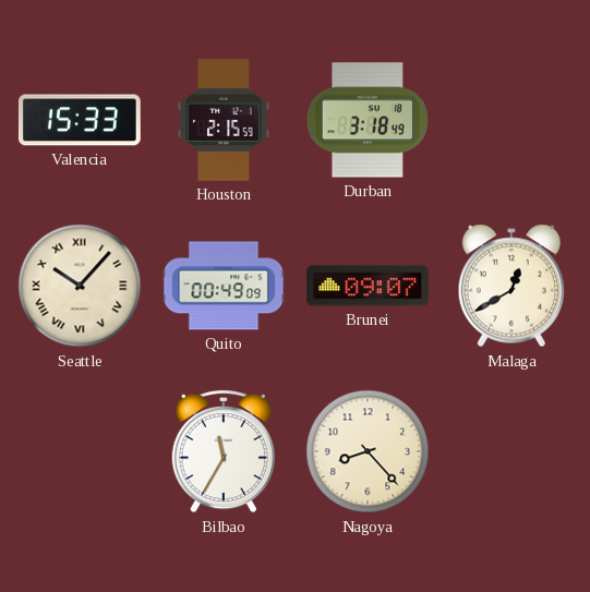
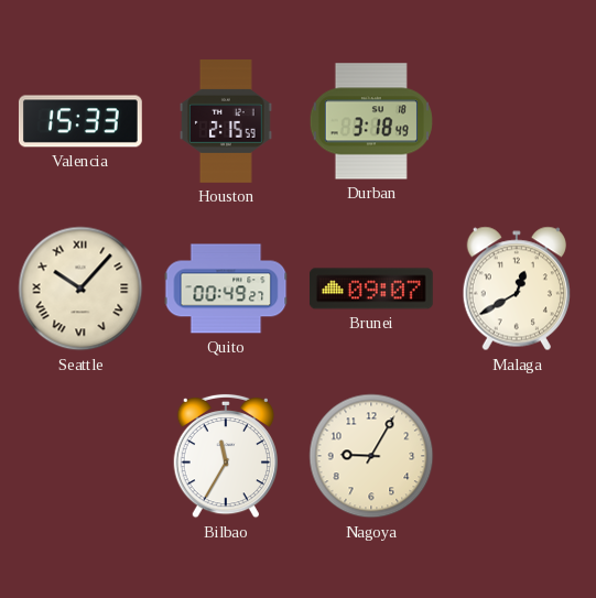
Quito: 00:49:09 -> 00:49:27
Nagoya: 8:23 -> 9:05
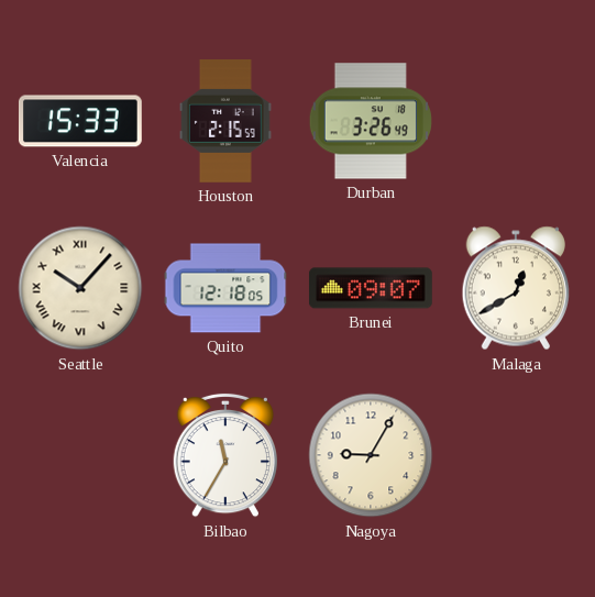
Durban: 3:18 -> 3:26
Quito: 00:49 -> 12:18
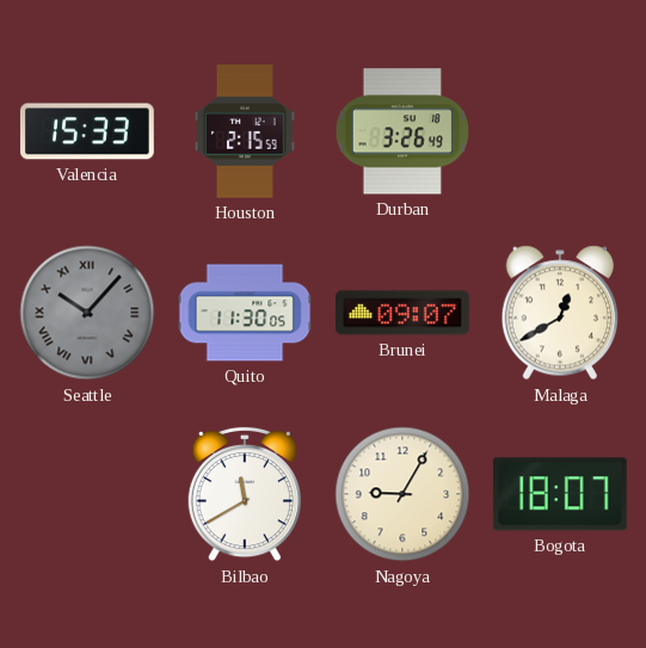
Seattle dial: cream -> grey
Quito: 12:18 -> 11:30
Bilbao: 11:35 -> 11:40
Bogota: none -> 18:07
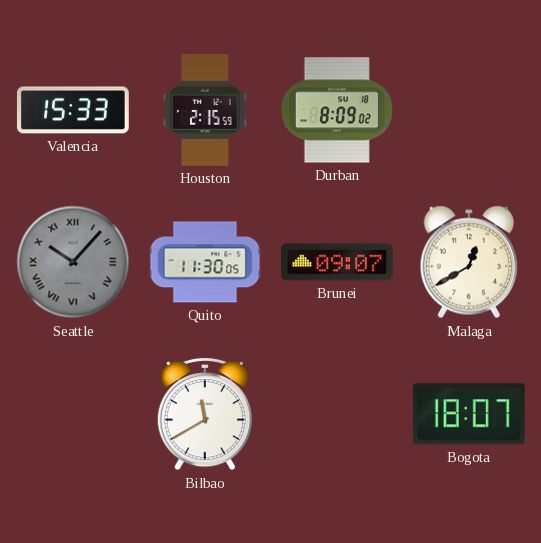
Durban: 3:26 -> 8:09
Nagoya: 9:05 -> none
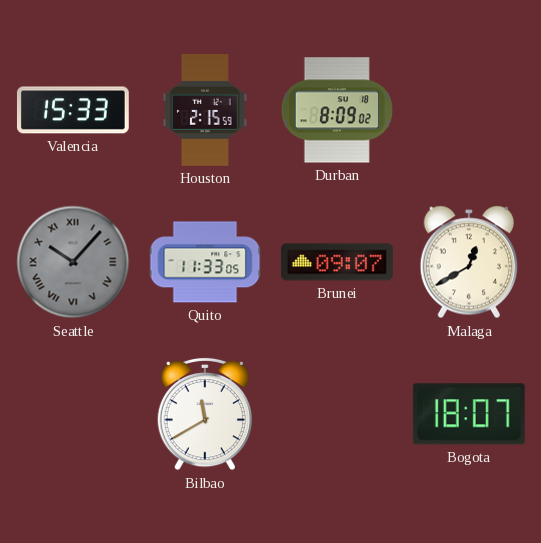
Quito: 11:30 -> 11:33
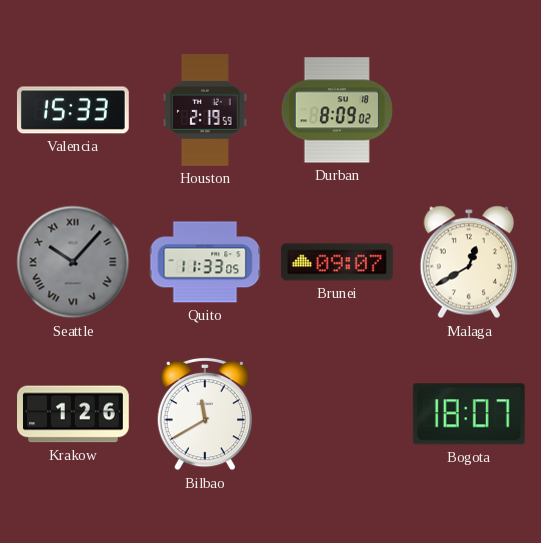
Houston: 2:15 -> 2:19
Krakow: none -> 1:26
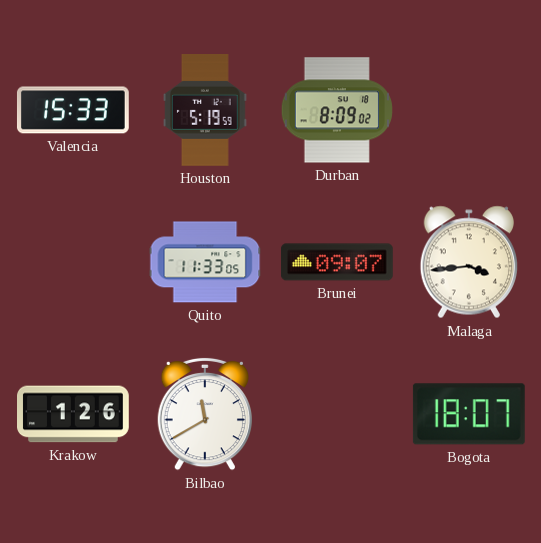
Houston: 2:19 -> 5:19
Seattle: 10:07 -> none
Malaga: 12:40 -> 3:44
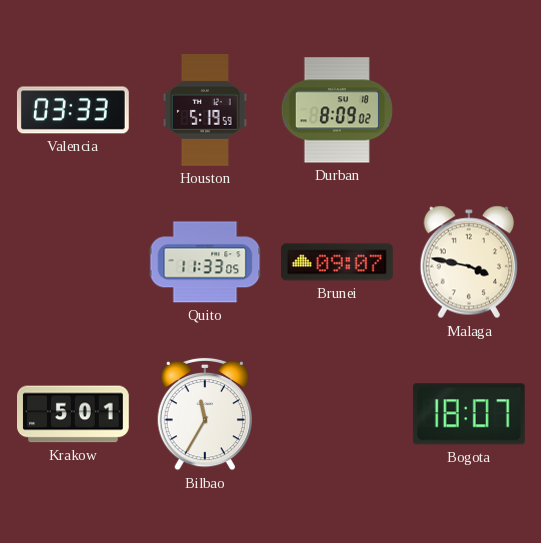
Valencia: 15:33 -> 03:33
Malaga: 3:44 -> 3:47
Krakow: 1:26 -> 5:01
Bilbao: 11:40 -> 11:35
